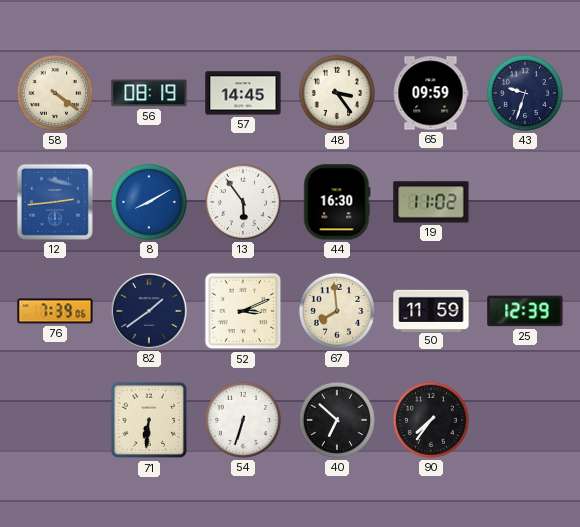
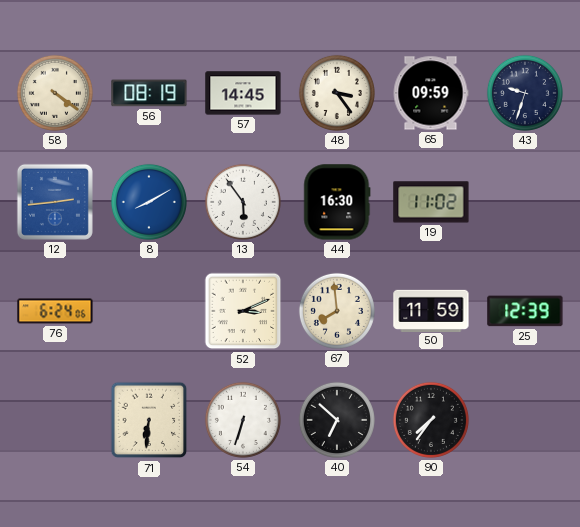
76: 7:39 -> 6:24
82: 1:39 -> none
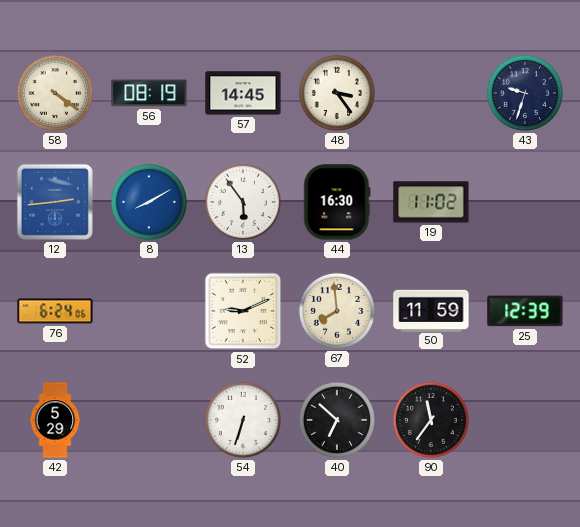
65: 09:59 -> none
52: 3:11 -> 9:11
42: none -> 5:29
71: 6:31 -> none
90: 7:36 -> 11:36
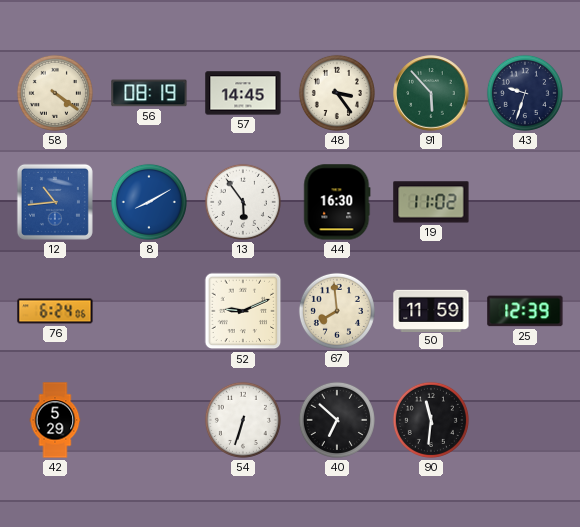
91: none -> 5:53
12: 2:44 -> 10:44
90: 11:36 -> 11:31
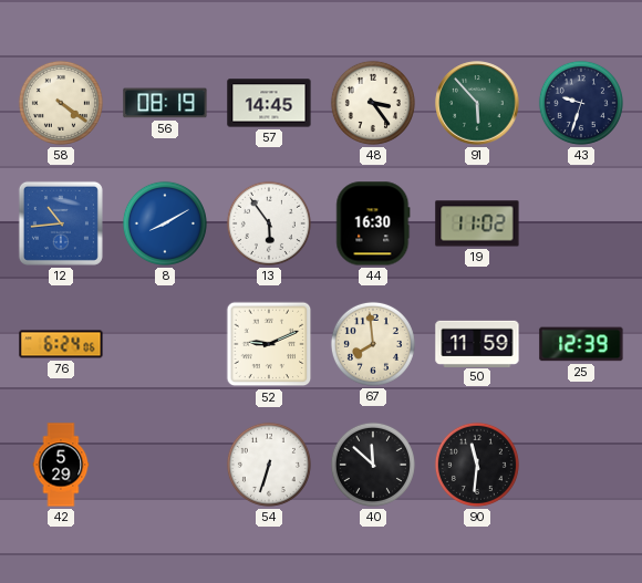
40: 6:52 -> 11:52
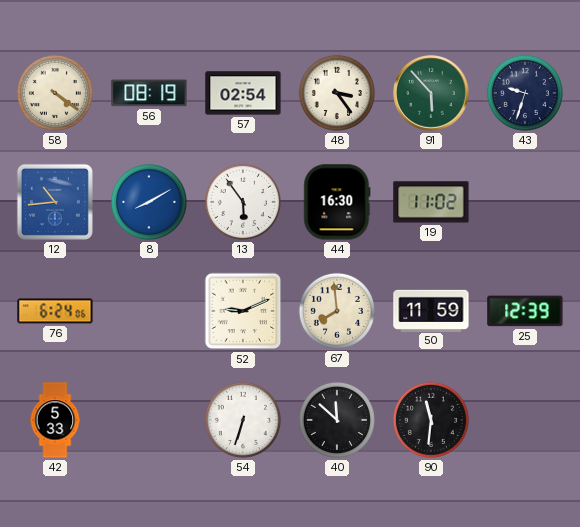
57: 14:45 -> 02:54
42: 5:29 -> 5:33
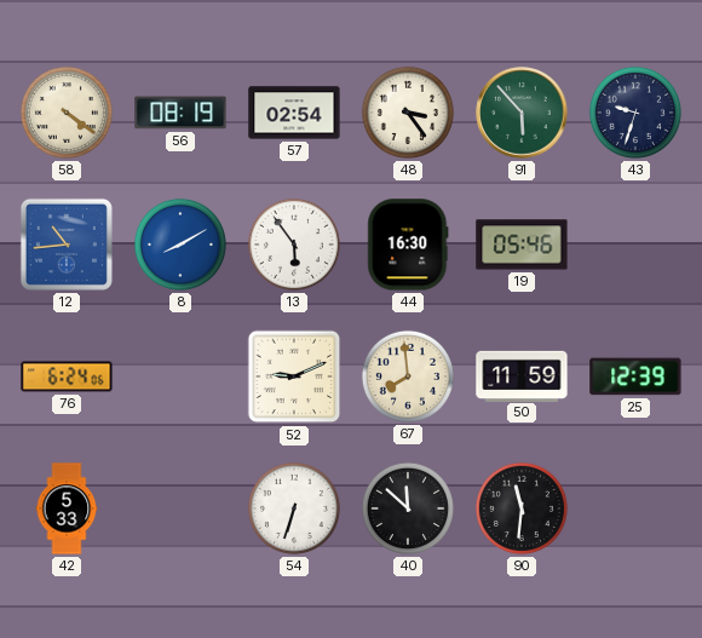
19: 11:02 -> 05:46
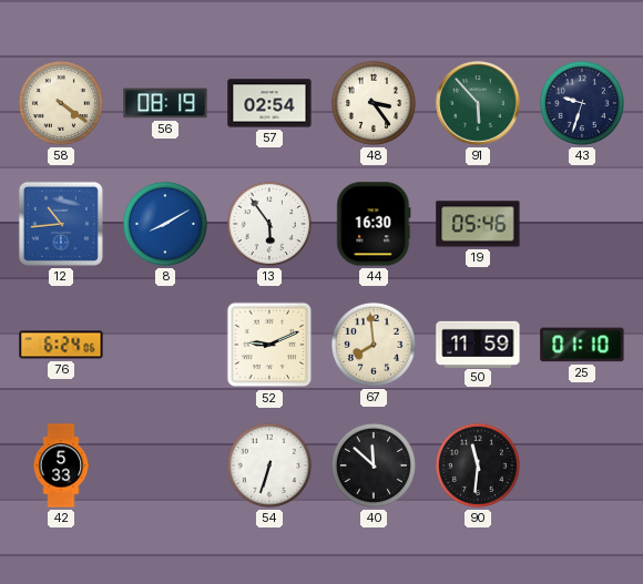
25: 12:39 -> 01:10
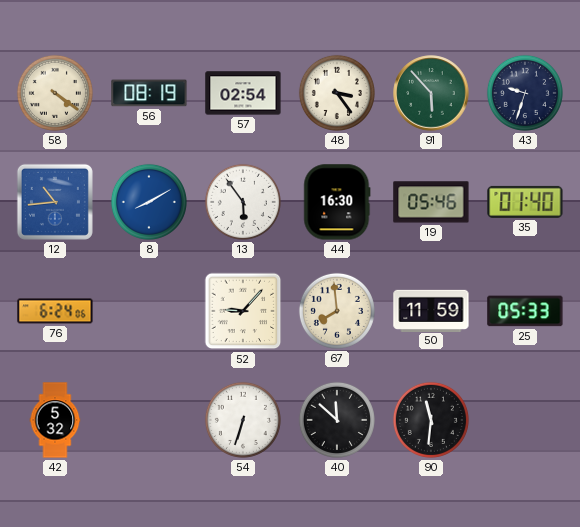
35: none -> 01:40
52: 9:11 -> 9:07
25: 01:10 -> 05:33
42: 5:33 -> 5:32
